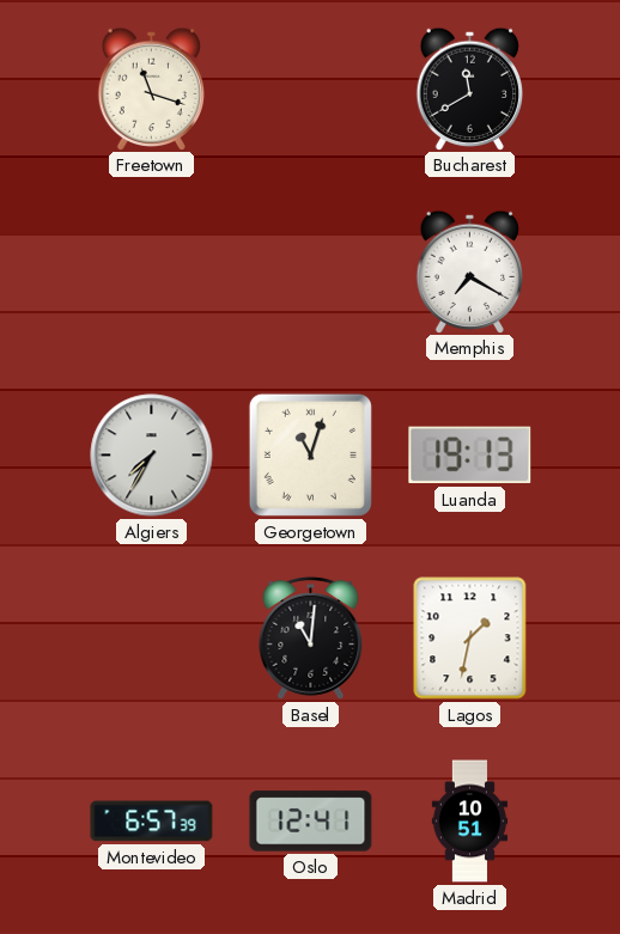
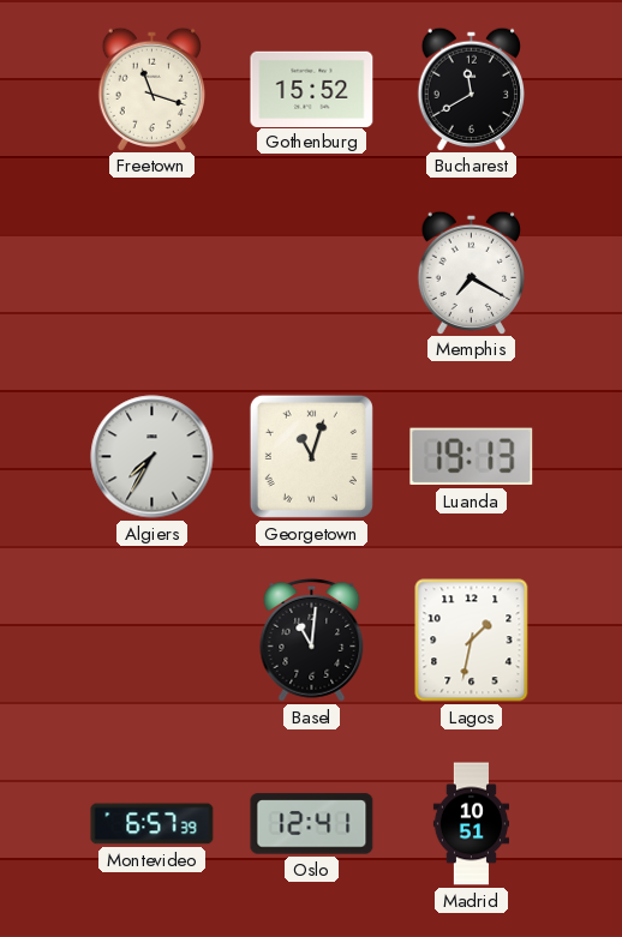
Gothenburg: none -> 15:52
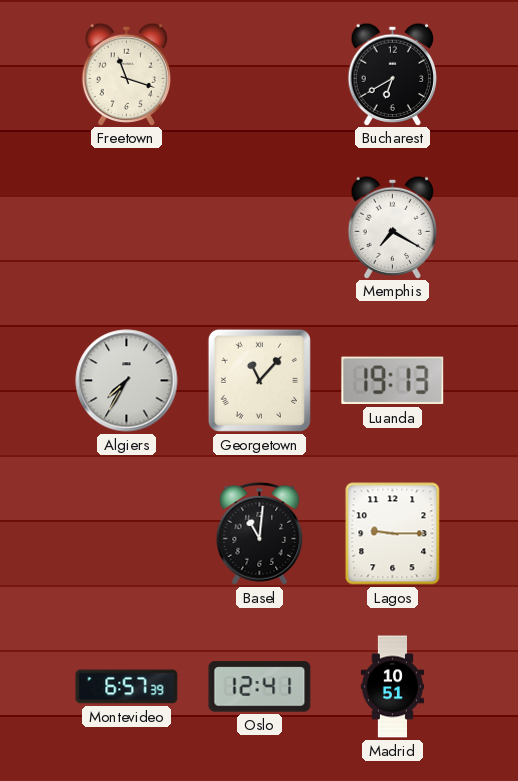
Gothenburg: 15:52 -> none
Bucharest: 11:40 -> 6:40
Georgetown: 11:03 -> 11:07
Lagos: 1:32 -> 9:15
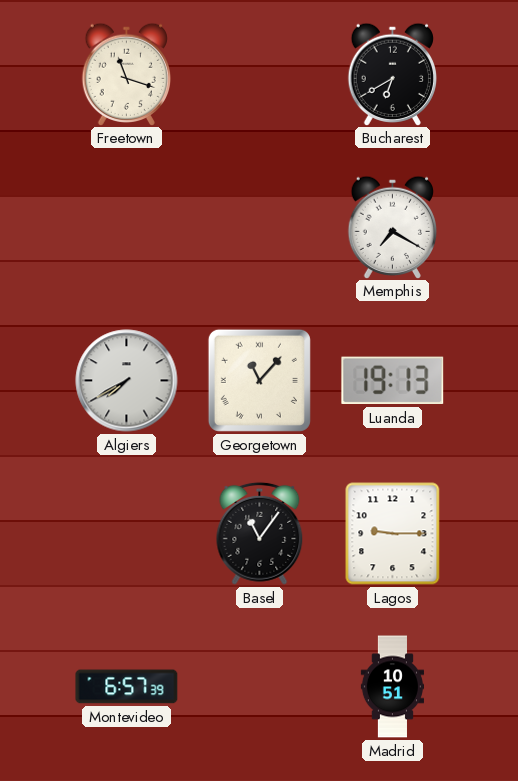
Algiers: 7:35 -> 7:40
Basel: 11:01 -> 11:06
Oslo: 12:41 -> none
